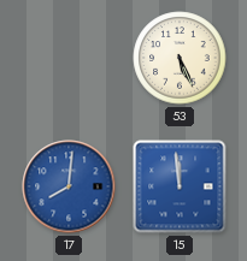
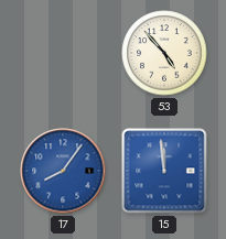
53: 5:26 -> 4:53
17: 8:01 -> 8:06
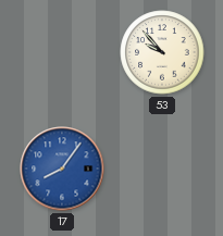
53: 4:53 -> 9:53
15: 11:59 -> none
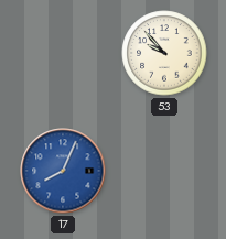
17: 8:06 -> 8:04
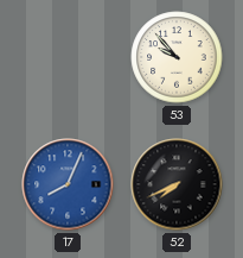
52: none -> 7:41
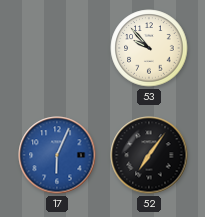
17: 8:04 -> 6:04
52: 7:41 -> 7:06
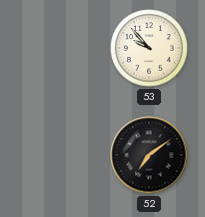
17: 6:04 -> none
52: 7:06 -> 7:09
